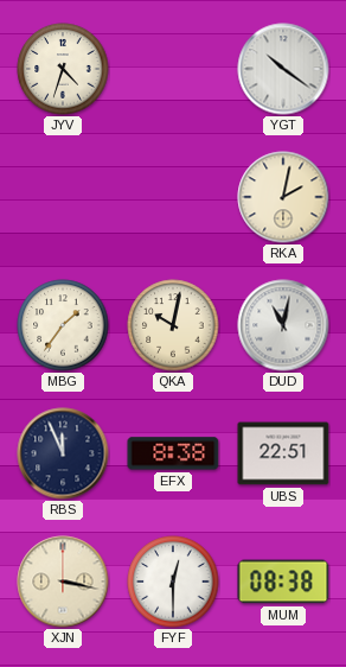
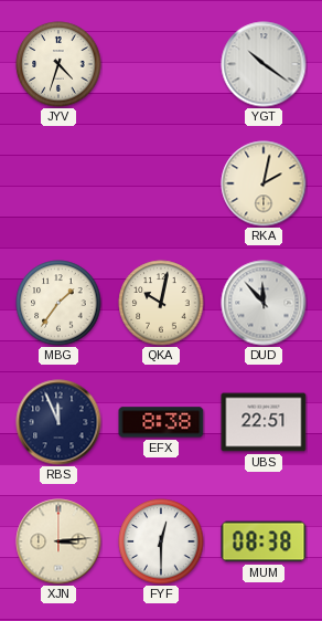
DUD: 11:02 -> 11:53
XJN: 3:17 -> 3:14
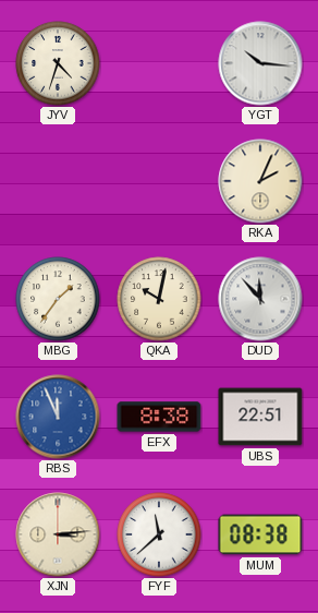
YGT: 10:21 -> 10:16
RKA: 2:02 -> 2:04
RBS dial: navy -> blue
FYF: 12:30 -> 11:38
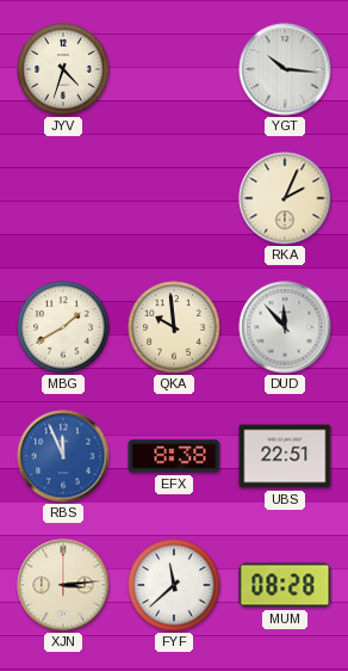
MBG: 1:36 -> 1:40
QKA: 10:02 -> 9:59
MUM: 08:38 -> 08:28
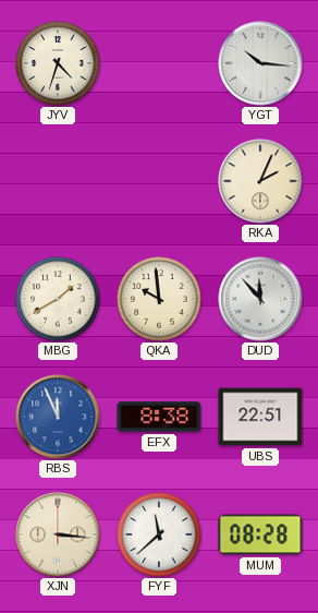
XJN: 3:14 -> 3:16
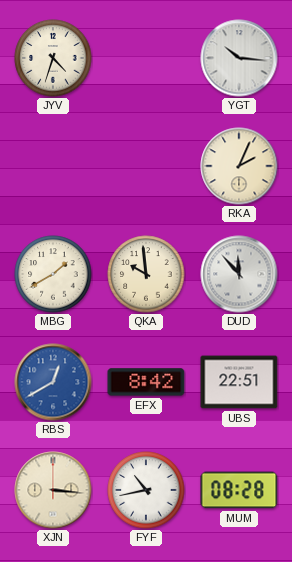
RBS: 11:56 -> 12:40
EFX: 8:38 -> 8:42
FYF: 11:38 -> 10:43
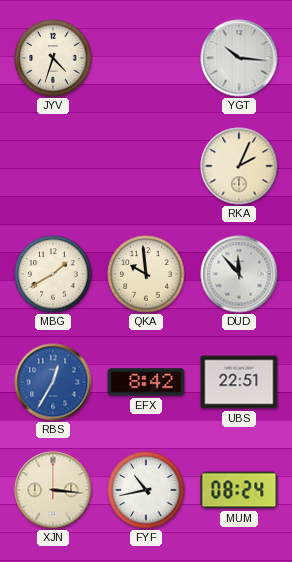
RBS: 12:40 -> 12:35
MUM: 08:28 -> 08:24
